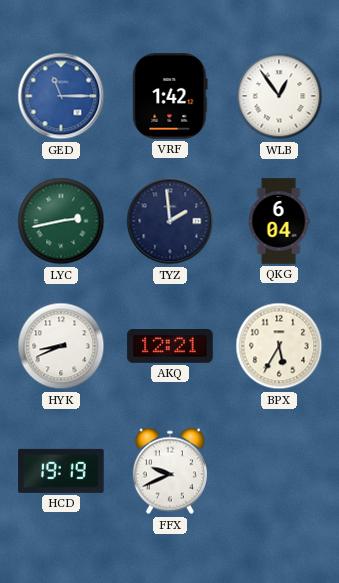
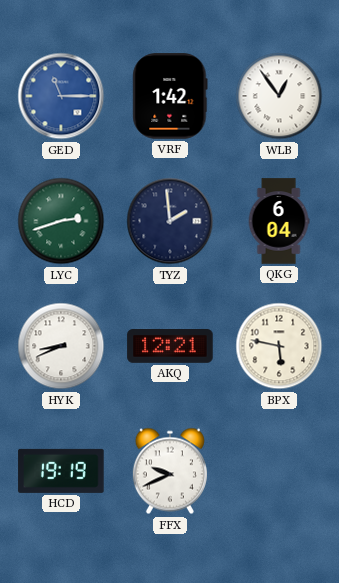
LYC: 2:43 -> 2:42
BPX: 5:35 -> 5:47
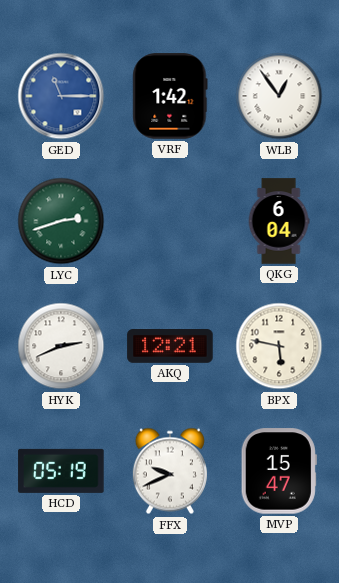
TYZ: 1:59 -> none
HYK: 8:41 -> 2:41
HCD: 19:19 -> 05:19
MVP: none -> 15:47
